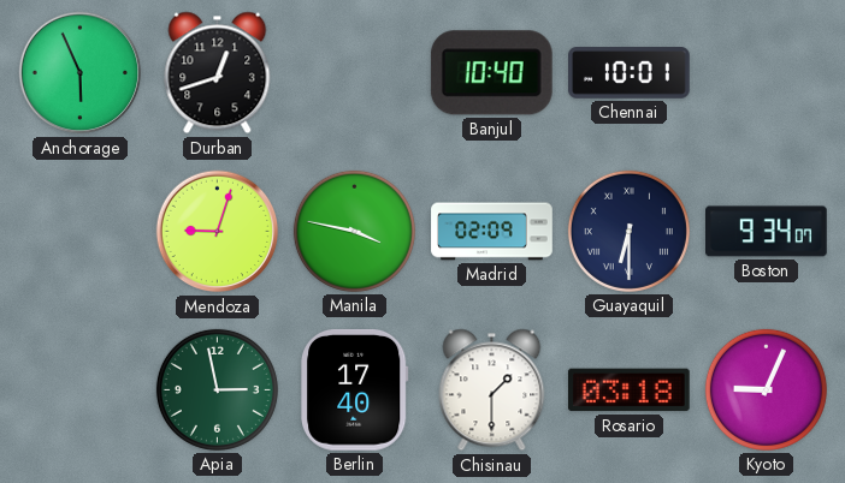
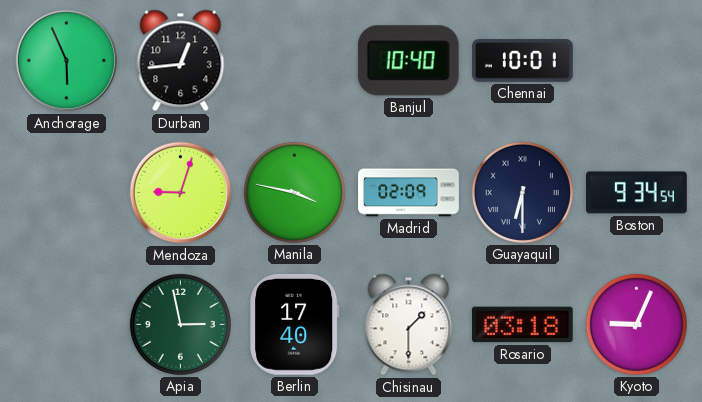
Durban: 12:42 -> 12:44
Boston: 9:34:07 -> 9:34:54
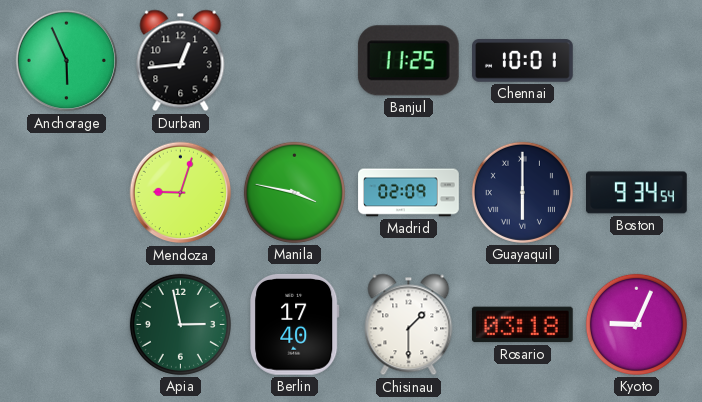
Banjul: 10:40 -> 11:25
Guayaquil: 6:30 -> 6:00
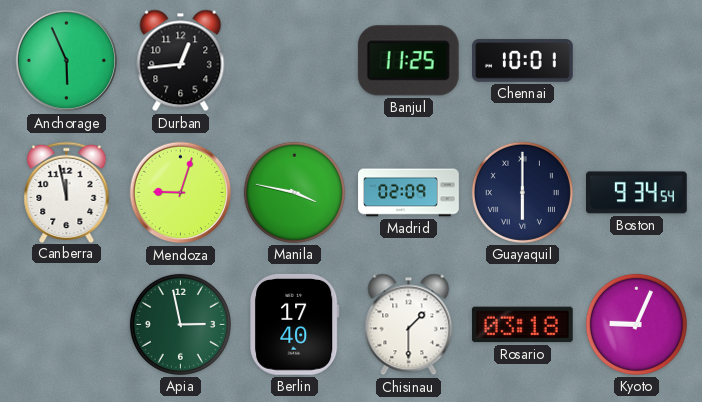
Canberra: none -> 11:58
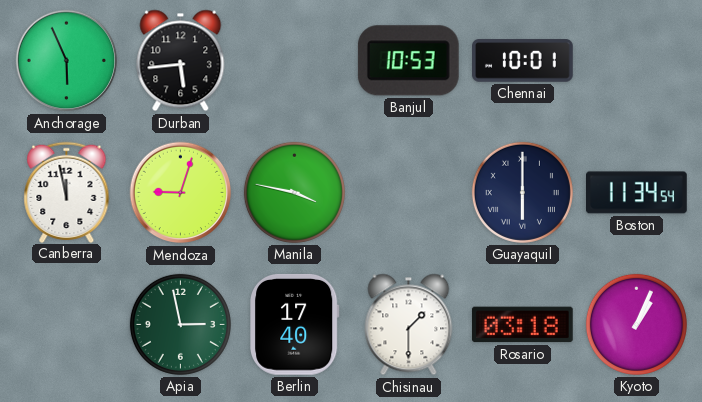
Durban: 12:44 -> 5:44
Banjul: 11:25 -> 10:53
Madrid: 02:09 -> none
Boston: 9:34 -> 11:34
Kyoto: 9:04 -> 1:04
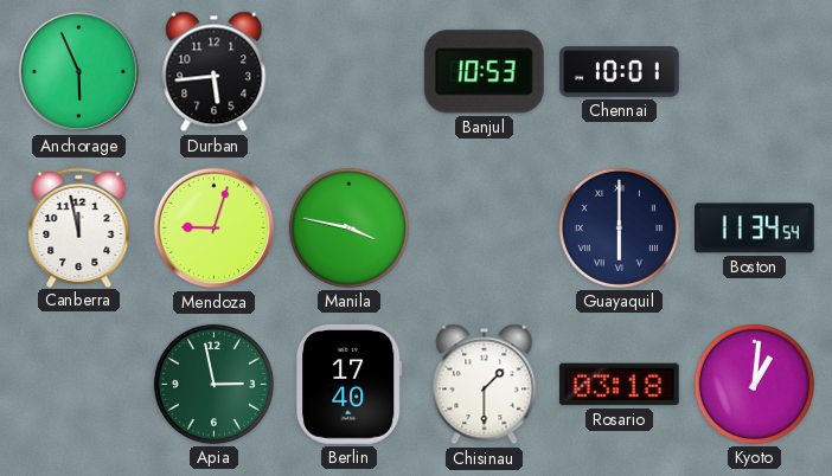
Kyoto: 1:04 -> 1:01
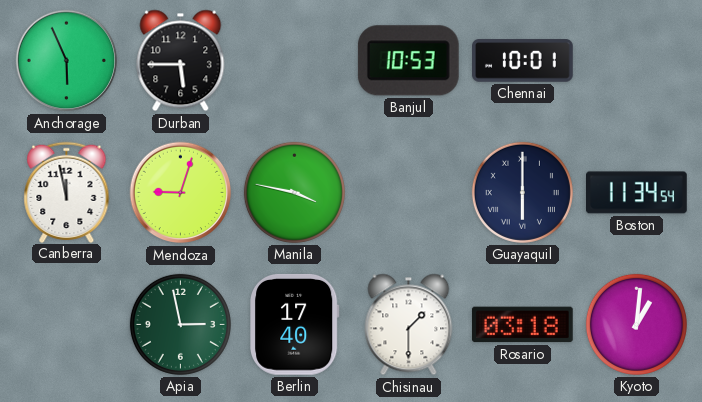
Durban: 5:44 -> 5:45
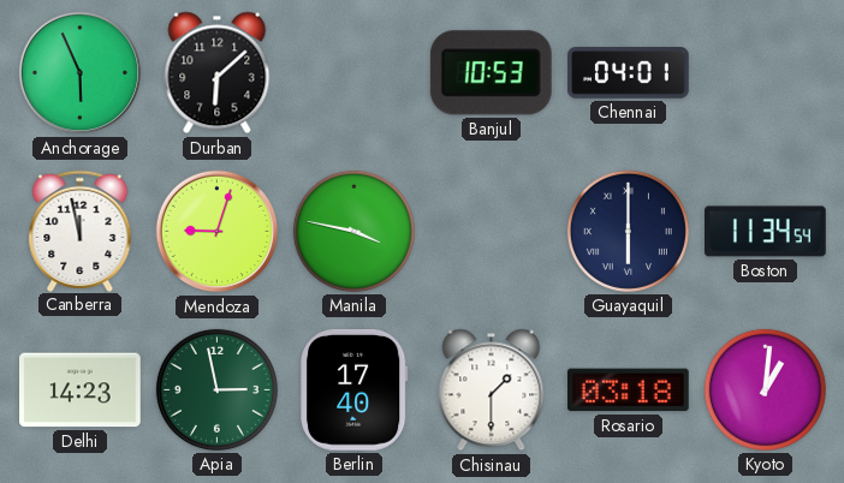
Durban: 5:45 -> 6:08
Chennai: 10:01 -> 04:01
Delhi: none -> 14:23
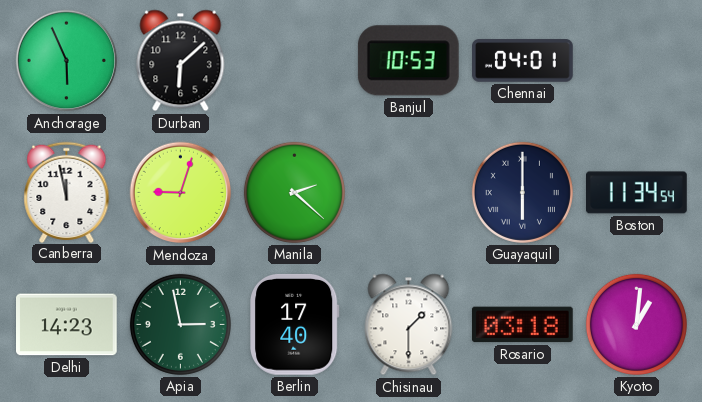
Manila: 3:47 -> 2:22
